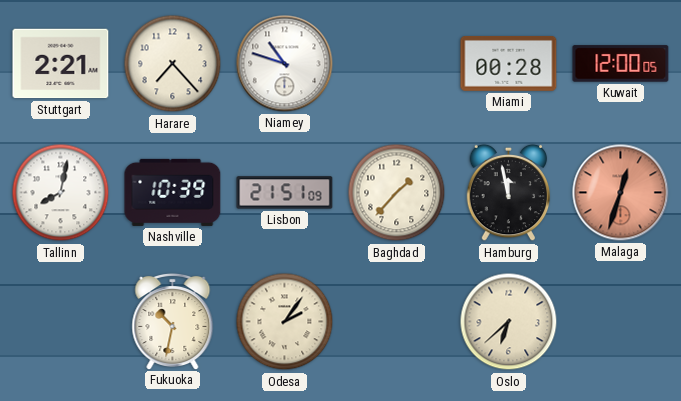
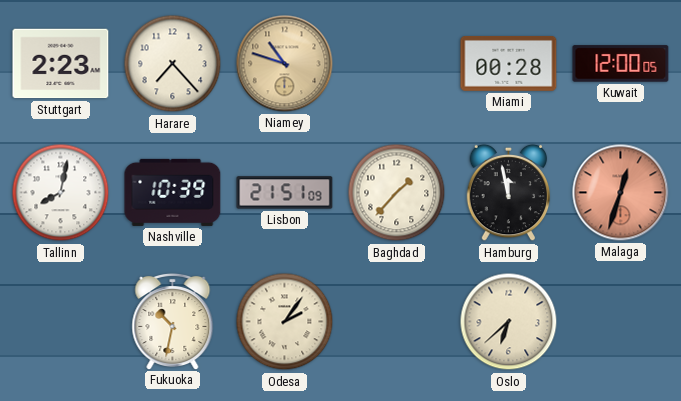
Stuttgart: 2:21 -> 2:23
Niamey dial: white -> champagne
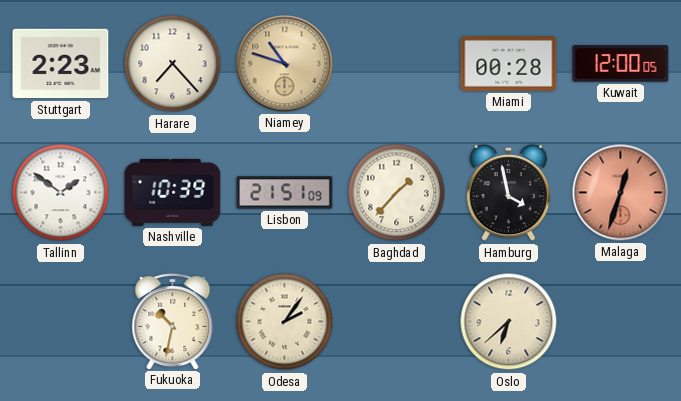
Tallinn: 8:02 -> 1:51
Hamburg: 11:58 -> 3:58
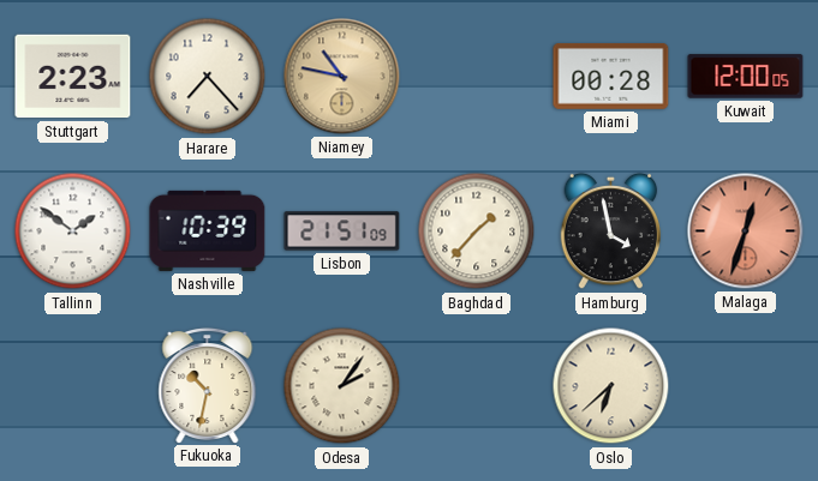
Niamey: 10:48 -> 10:47
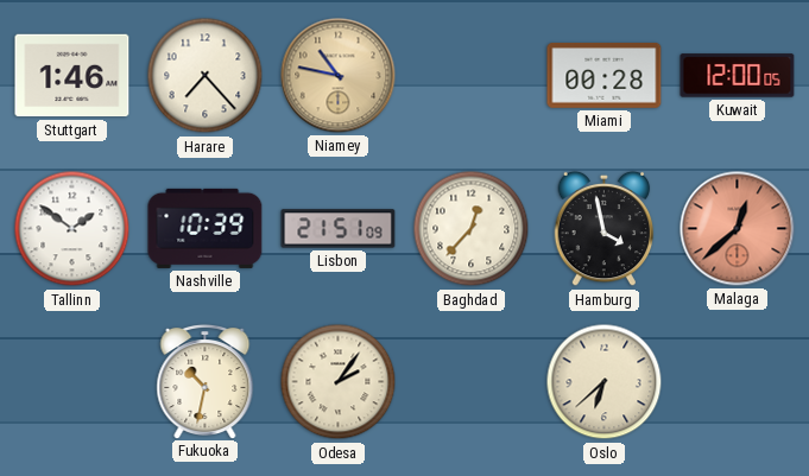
Stuttgart: 2:23 -> 1:46
Baghdad: 1:37 -> 12:37
Malaga: 12:33 -> 12:38
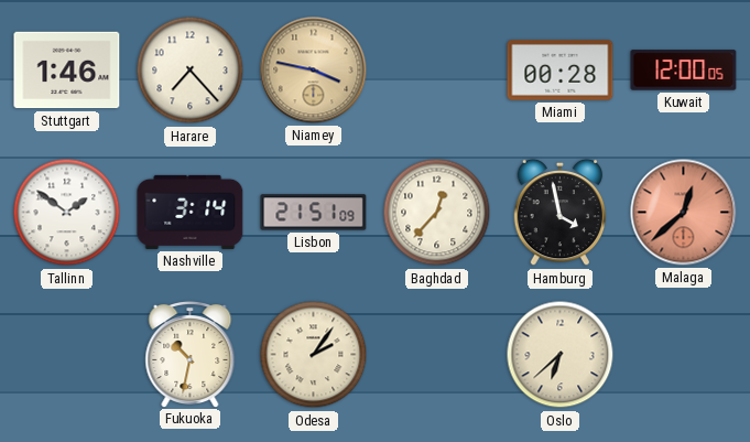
Niamey: 10:47 -> 3:47
Nashville: 10:39 -> 3:14
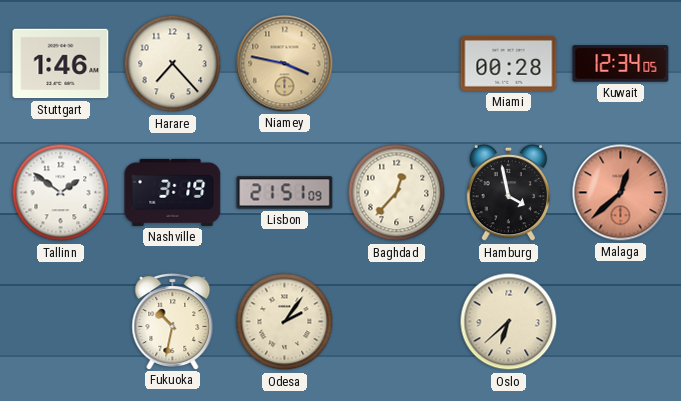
Kuwait: 12:00 -> 12:34
Nashville: 3:14 -> 3:19
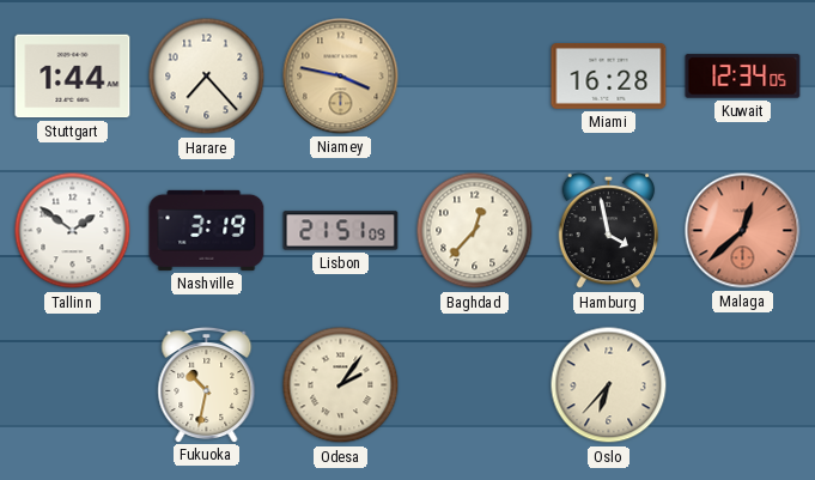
Stuttgart: 1:46 -> 1:44
Miami: 00:28 -> 16:28
Oslo: 6:38 -> 6:37
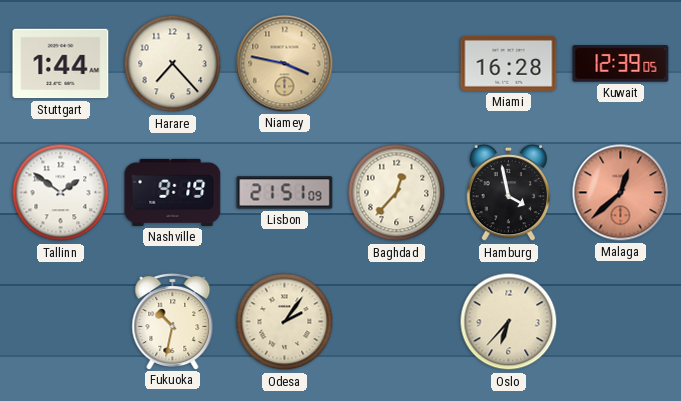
Kuwait: 12:34 -> 12:39
Nashville: 3:19 -> 9:19
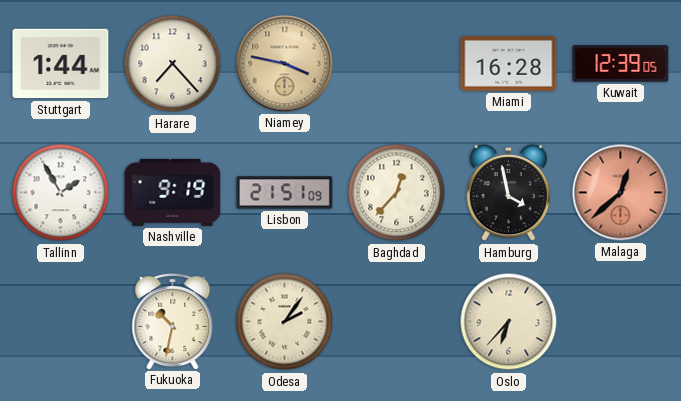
Tallinn: 1:51 -> 1:55
